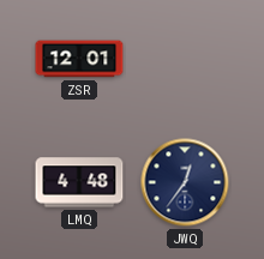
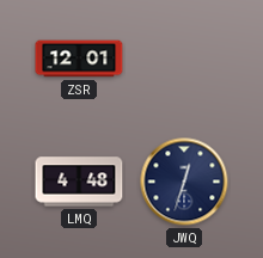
JWQ: 12:36 -> 12:33
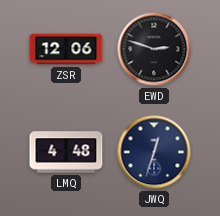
ZSR: 12:01 -> 12:06
EWD: none -> 2:48
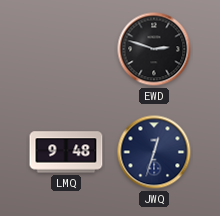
ZSR: 12:06 -> none
LMQ: 4:48 -> 9:48
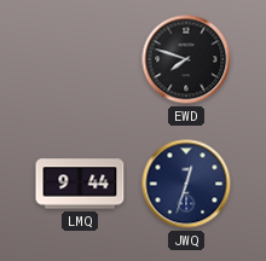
EWD: 2:48 -> 7:48
LMQ: 9:48 -> 9:44
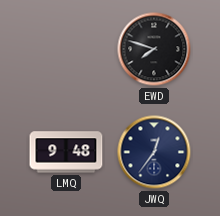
LMQ: 9:44 -> 9:48
JWQ: 12:33 -> 12:36
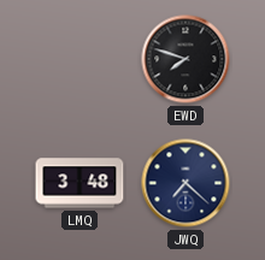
LMQ: 9:48 -> 3:48
JWQ: 12:36 -> 7:22
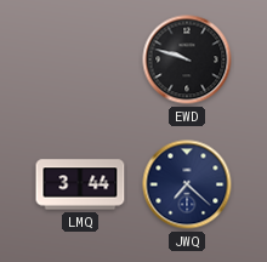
EWD: 7:48 -> 9:48
LMQ: 3:48 -> 3:44
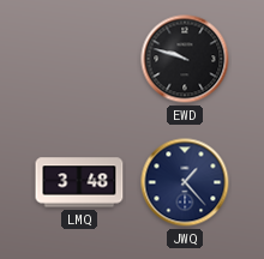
LMQ: 3:44 -> 3:48
JWQ: 7:22 -> 1:23
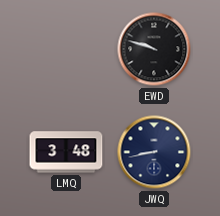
JWQ: 1:23 -> 8:43
